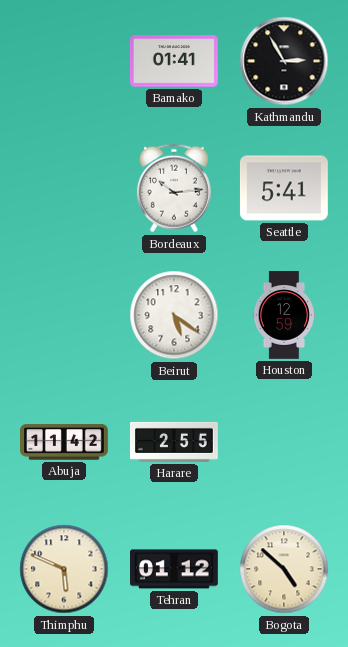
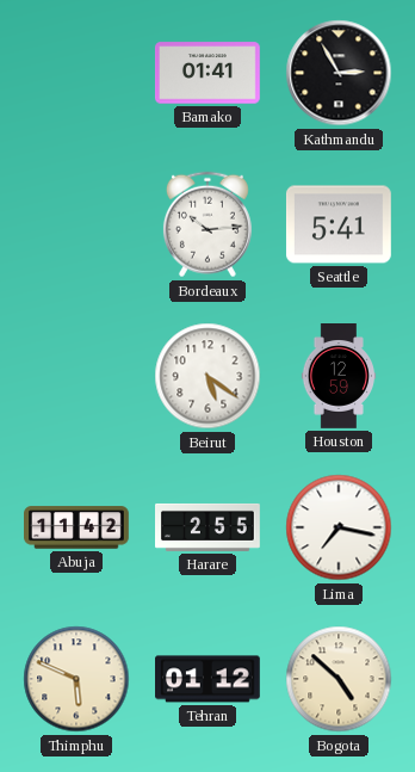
Lima: none -> 7:17
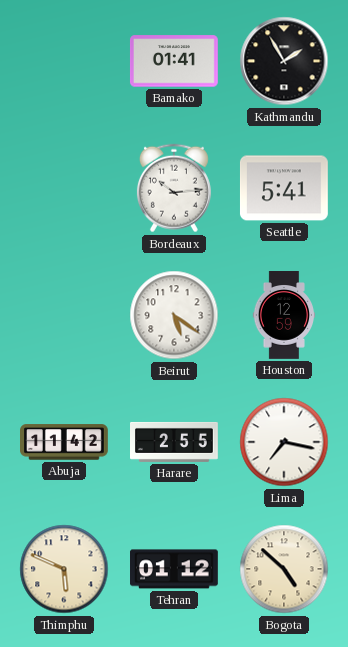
Kathmandu: 2:55 -> 1:55
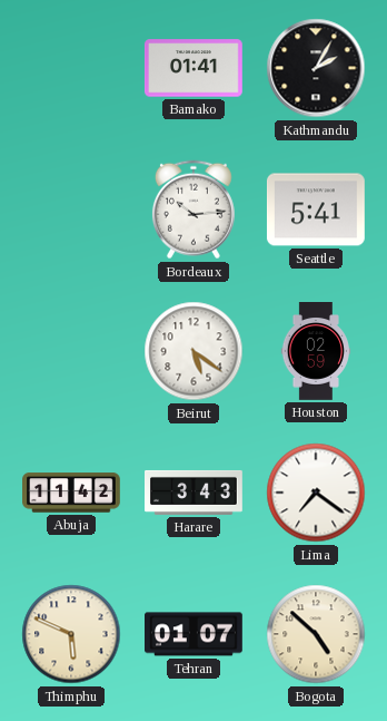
Kathmandu: 1:55 -> 2:05
Houston: 12:59 -> 02:59
Harare: 2:55 -> 3:43
Lima: 7:17 -> 7:21
Tehran: 01:12 -> 01:07
